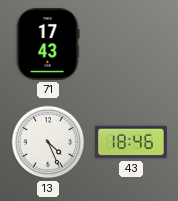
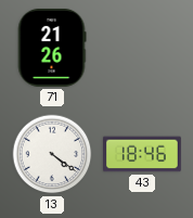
71: 17:43 -> 21:26
13: 4:26 -> 4:21
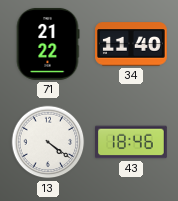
71: 21:26 -> 21:22
34: none -> 11:40
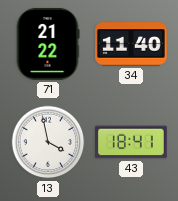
13: 4:21 -> 3:58
43: 18:46 -> 18:41
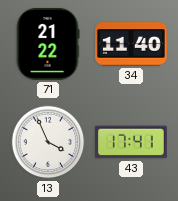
13: 3:58 -> 3:56
43: 18:41 -> 17:41
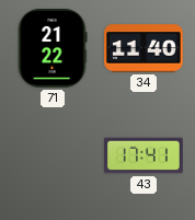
13: 3:56 -> none
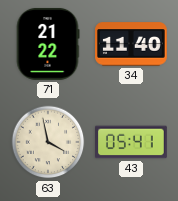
63: none -> 3:58
43: 17:41 -> 05:41
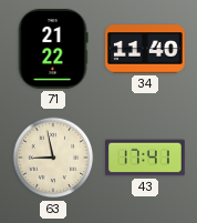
63: 3:58 -> 8:58
43: 05:41 -> 17:41
